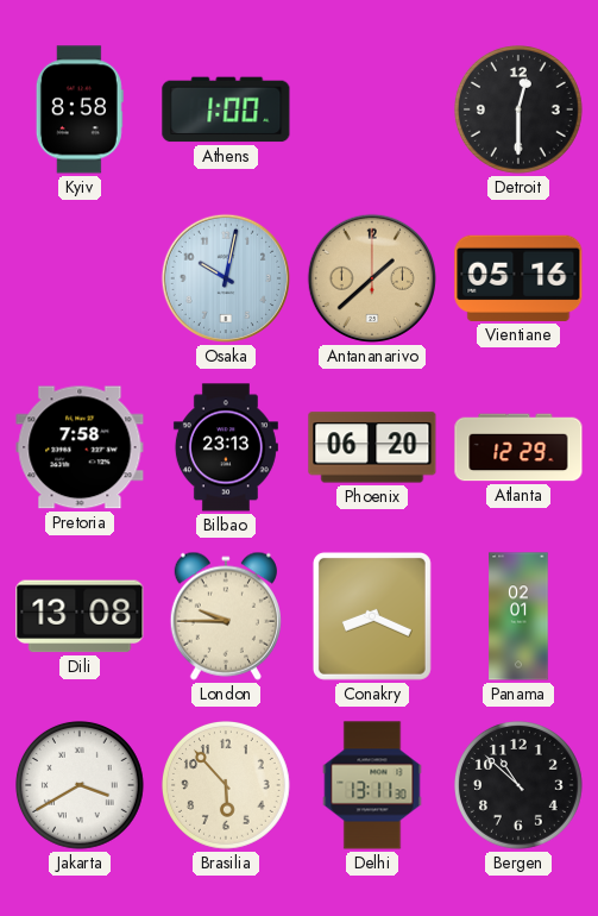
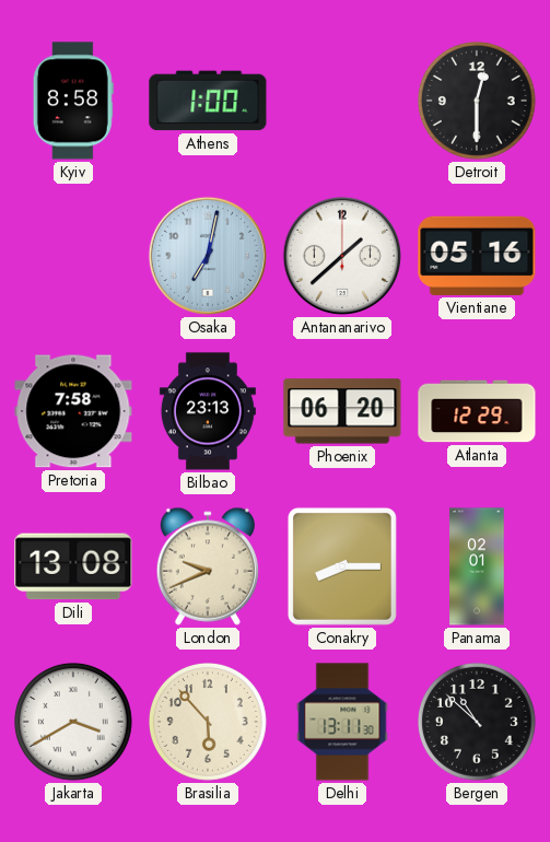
Osaka: 10:02 -> 7:02
Antananarivo dial: champagne -> white
London: 9:45 -> 9:41
Conakry: 8:19 -> 8:15
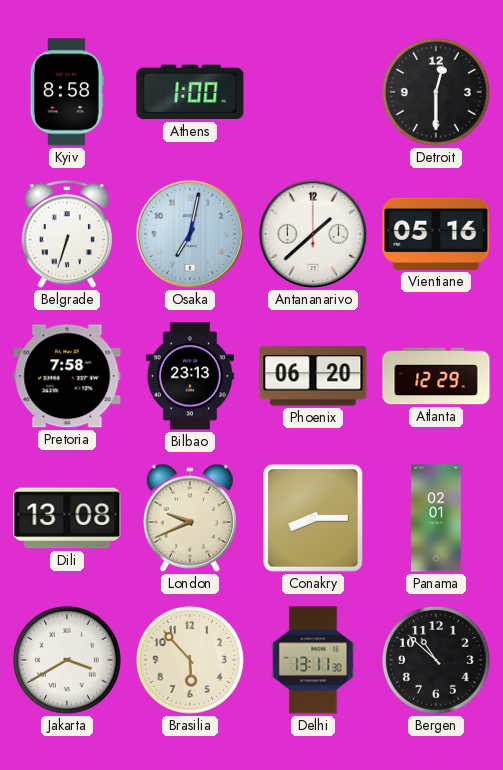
Belgrade: none -> 6:33
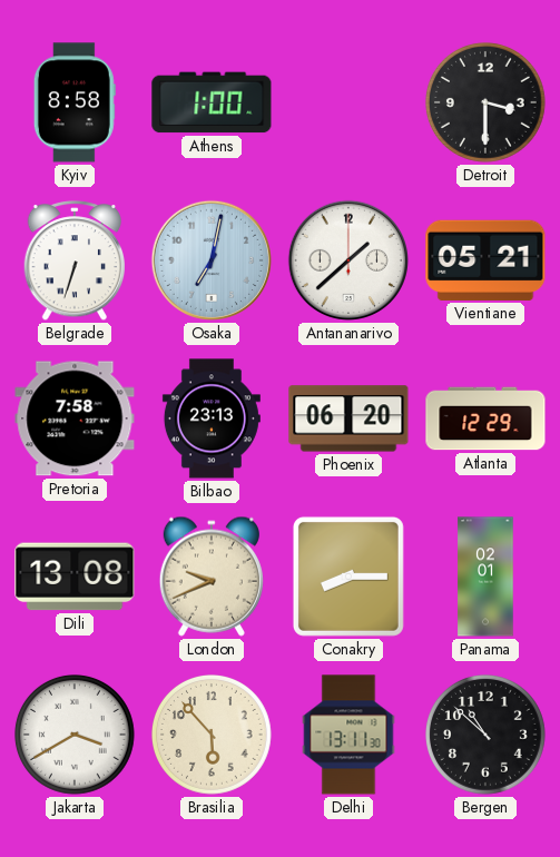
Detroit: 12:30 -> 3:30
Vientiane: 05:16 -> 05:21
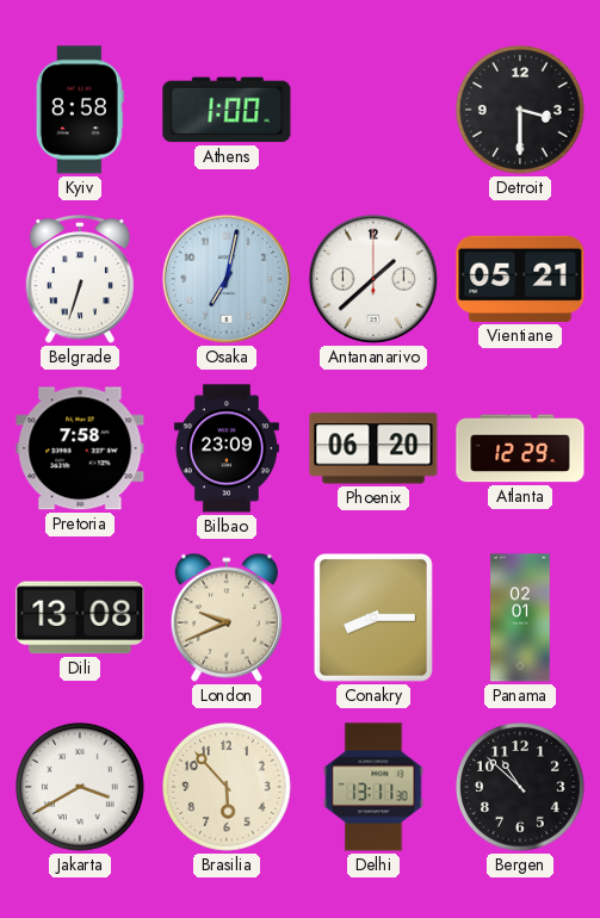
Bilbao: 23:13 -> 23:09
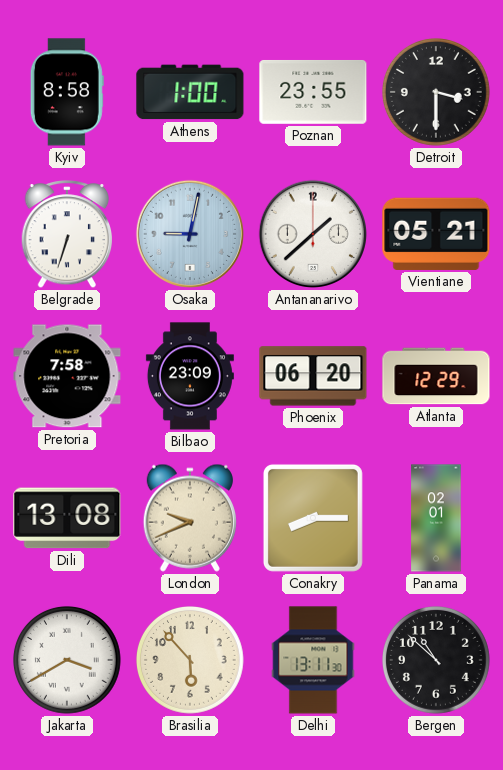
Poznan: none -> 23:55
Osaka: 7:02 -> 9:02
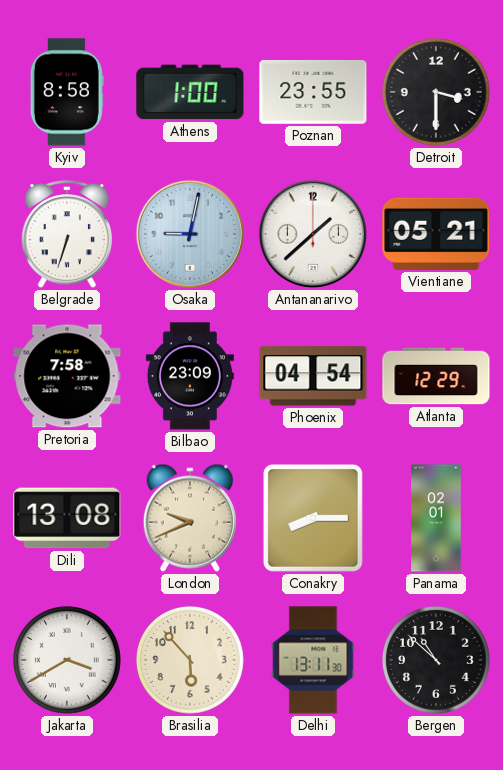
Phoenix: 06:20 -> 04:54
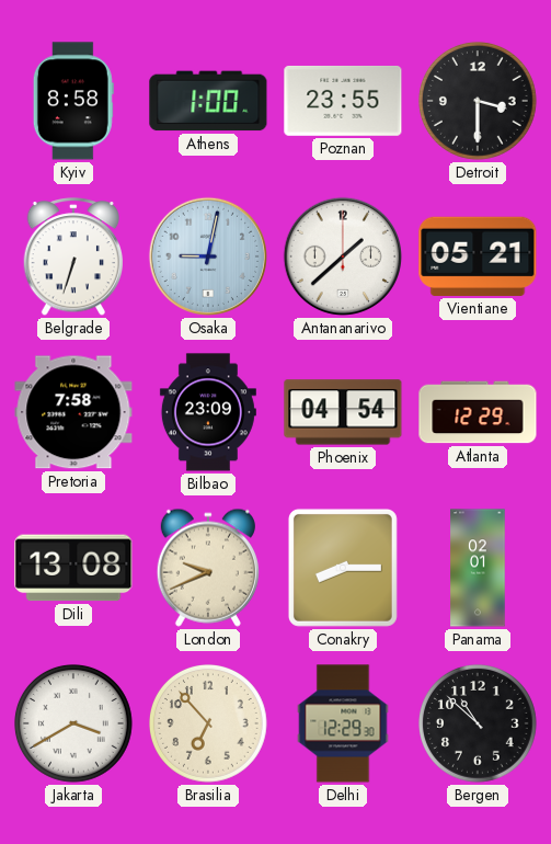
Brasilia: 5:53 -> 6:53
Delhi: 13:11 -> 12:29
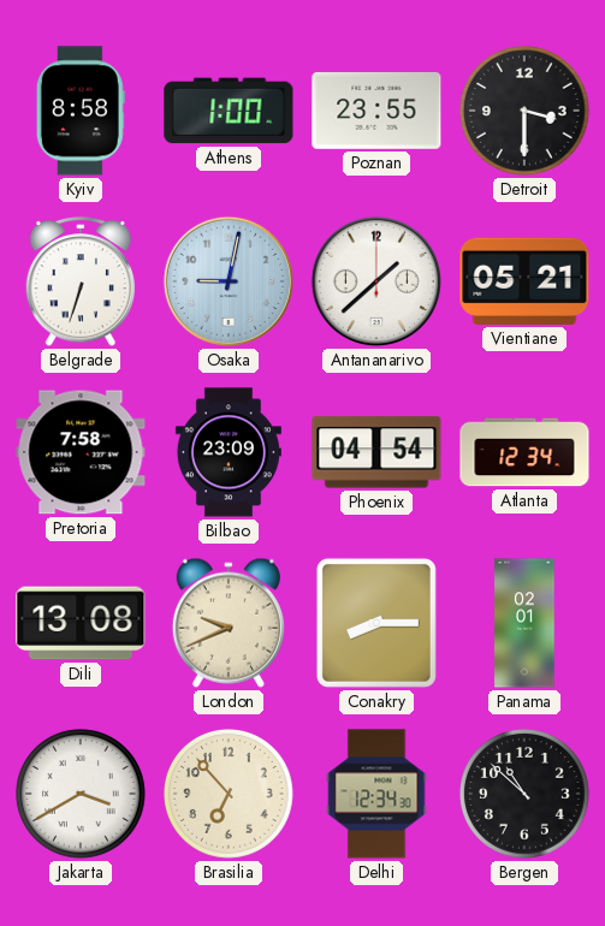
Atlanta: 12:29 -> 12:34
Delhi: 12:29 -> 12:34
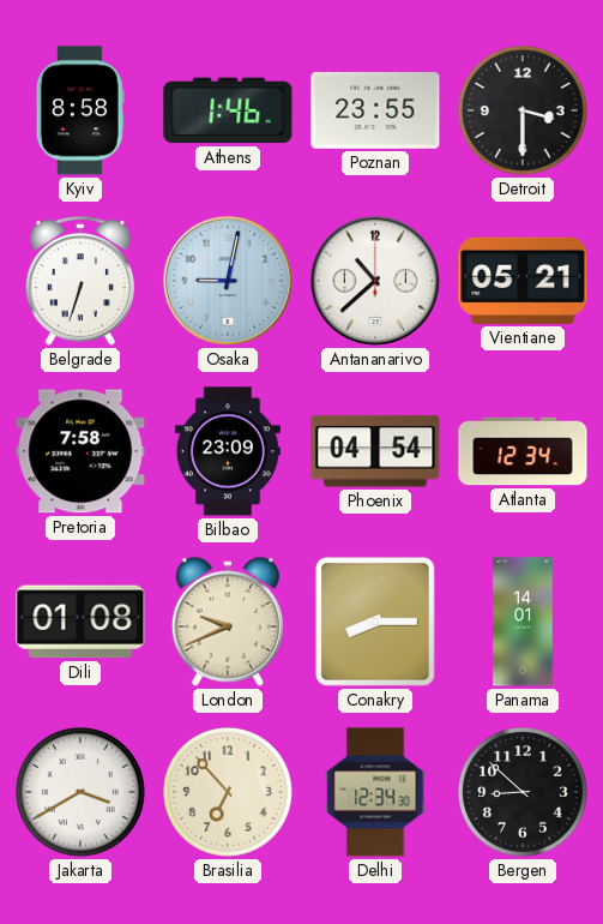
Athens: 1:00 -> 1:46
Antananarivo: 1:38 -> 10:38
Dili: 13:08 -> 01:08
Panama: 02:01 -> 14:01
Bergen: 10:52 -> 8:52
